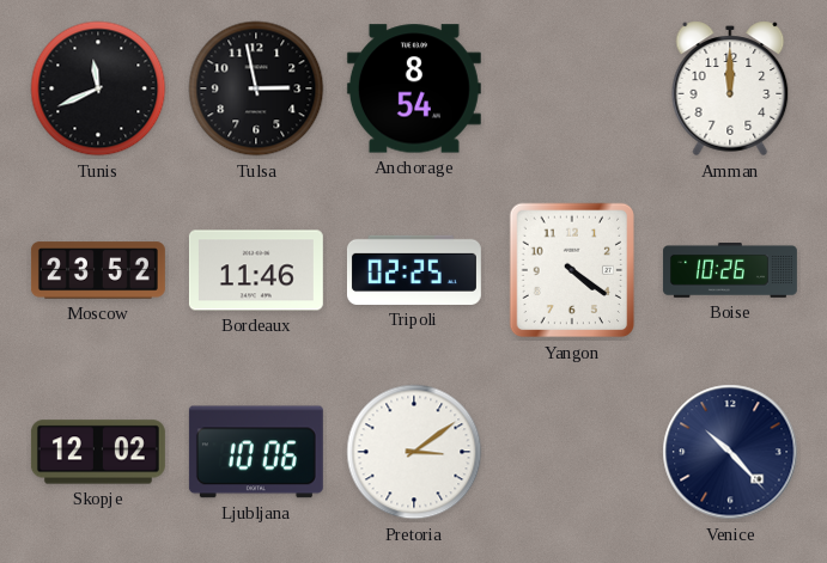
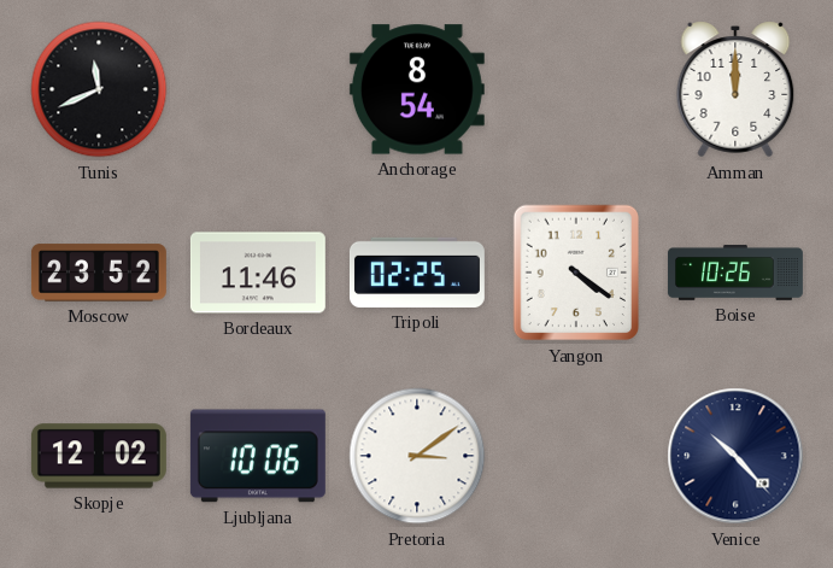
Tulsa: 2:58 -> none
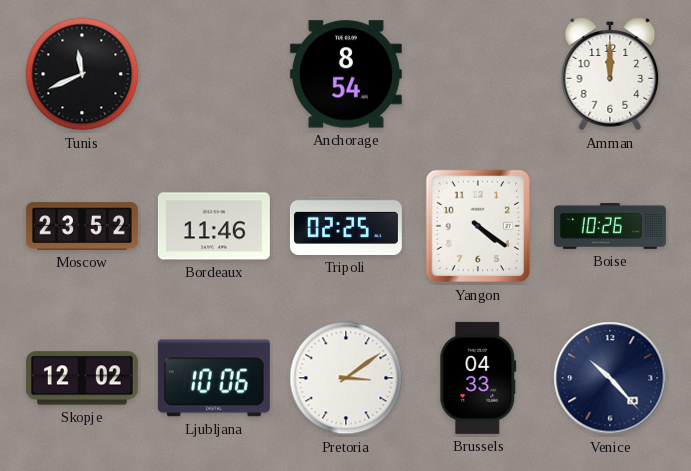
Brussels: none -> 04:33
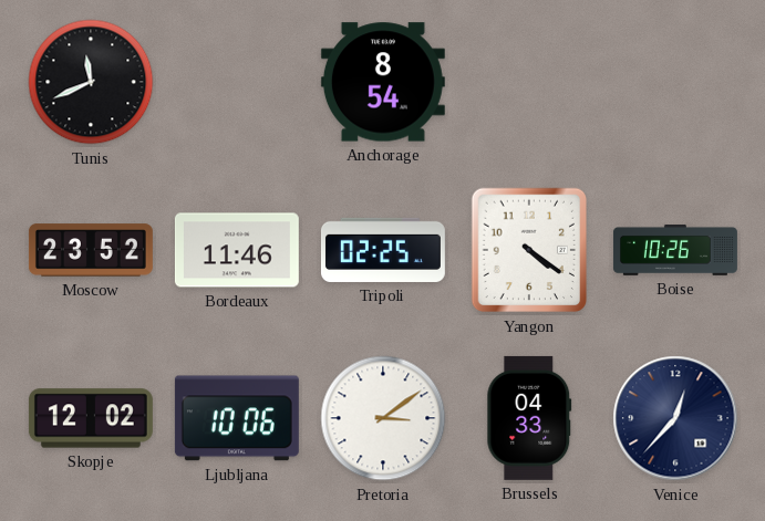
Amman: 12:00 -> none
Venice: 10:23 -> 12:37
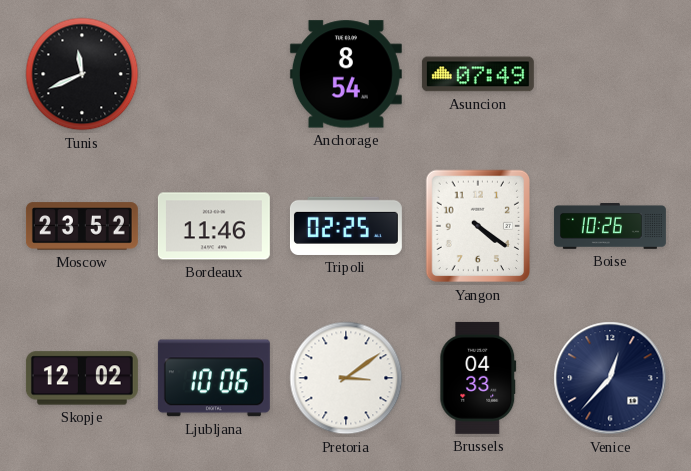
Asuncion: none -> 07:49
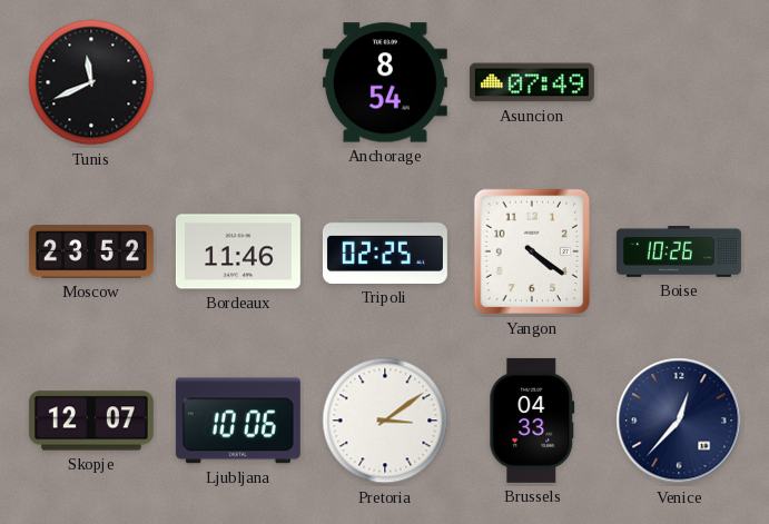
Skopje: 12:02 -> 12:07
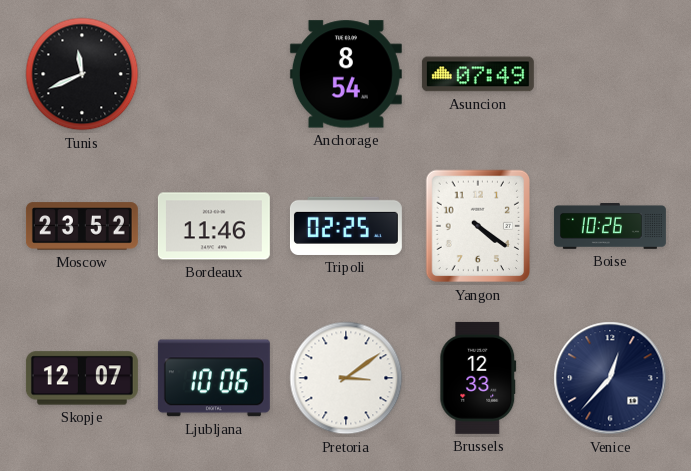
Brussels: 04:33 -> 12:33
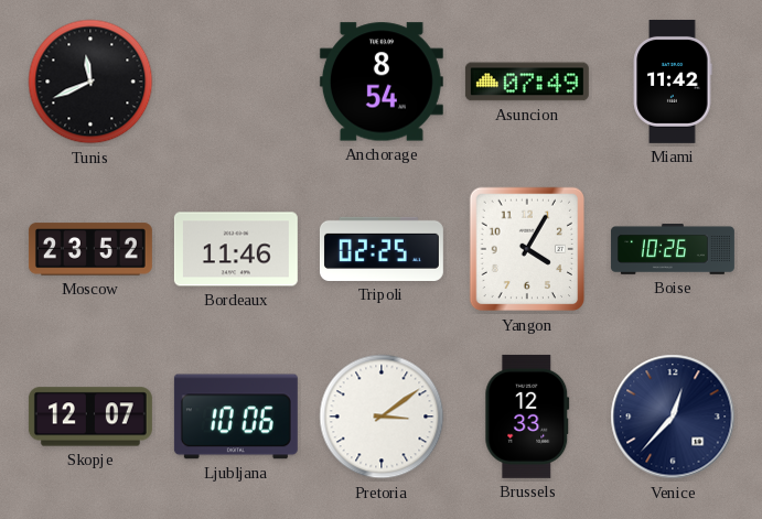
Miami: none -> 11:42
Yangon: 4:21 -> 4:05
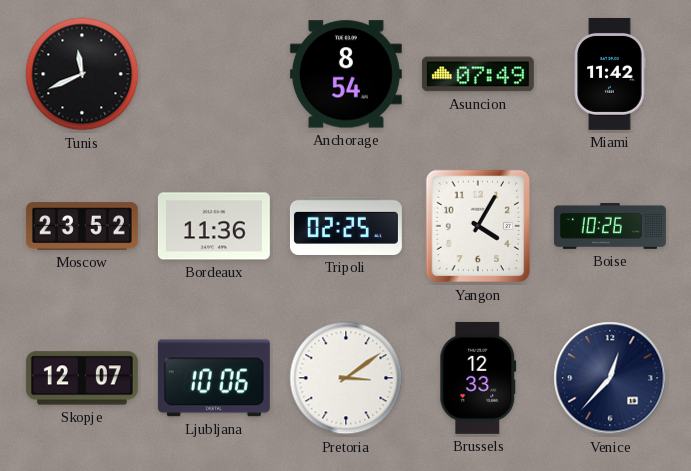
Bordeaux: 11:46 -> 11:36
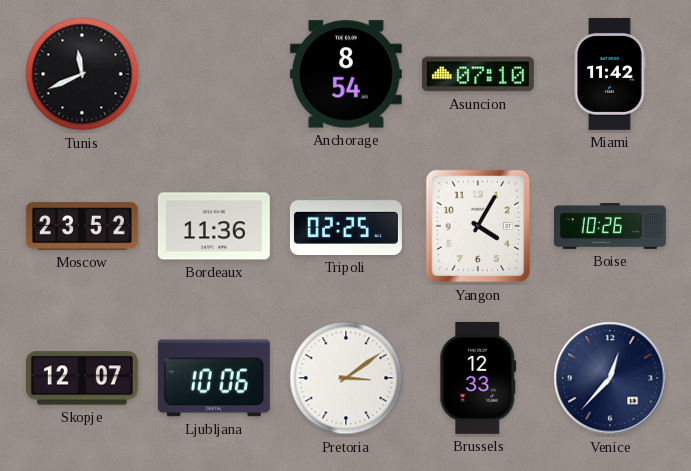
Asuncion: 07:49 -> 07:10
